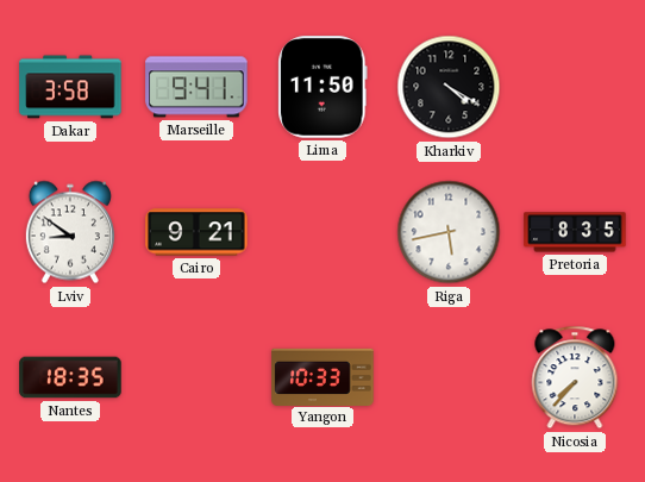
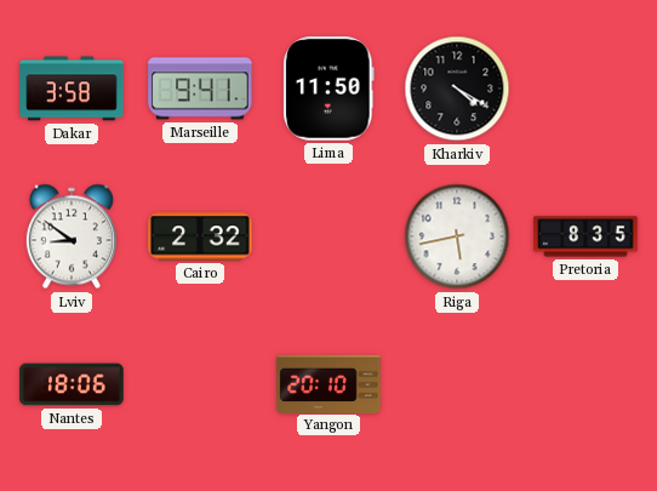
Cairo: 9:21 -> 2:32
Nantes: 18:35 -> 18:06
Yangon: 10:33 -> 20:10
Nicosia: 7:37 -> none
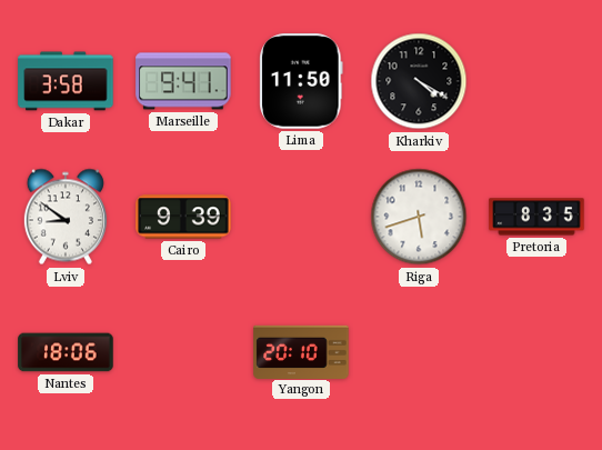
Cairo: 2:32 -> 9:39
Riga: 5:43 -> 5:42
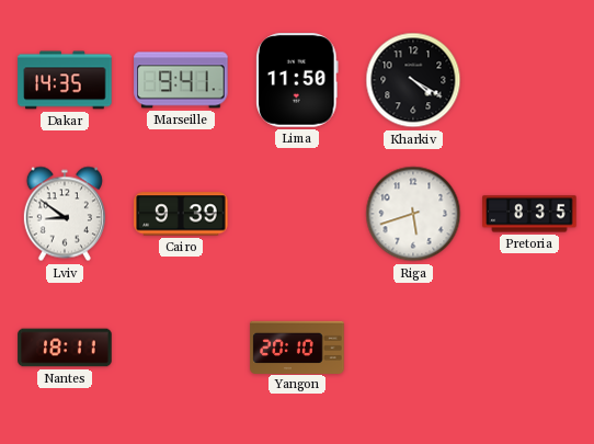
Dakar: 3:58 -> 14:35
Nantes: 18:06 -> 18:11
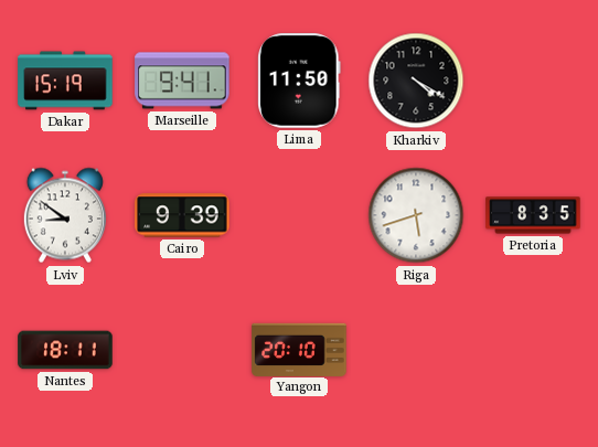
Dakar: 14:35 -> 15:19
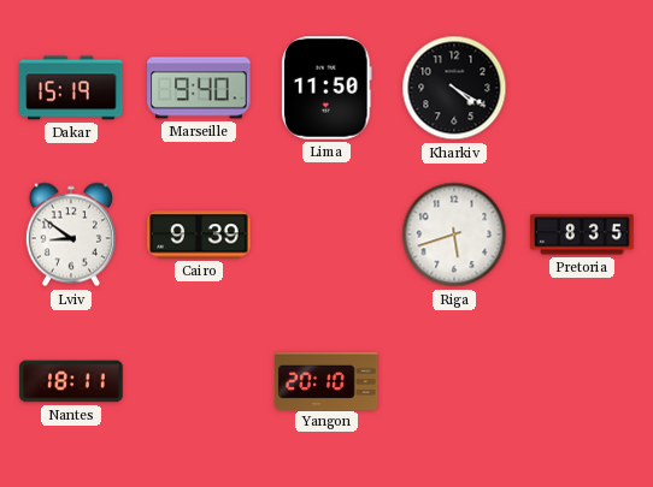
Marseille: 9:41 -> 9:40
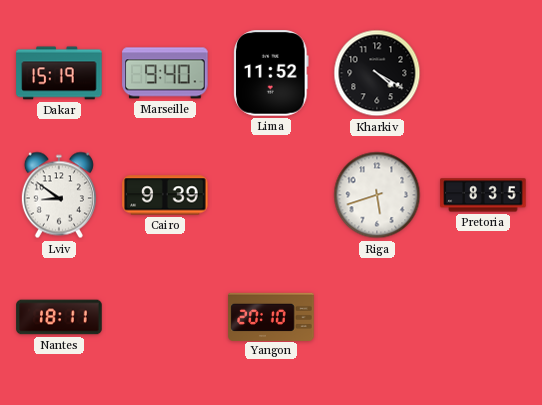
Lima: 11:50 -> 11:52
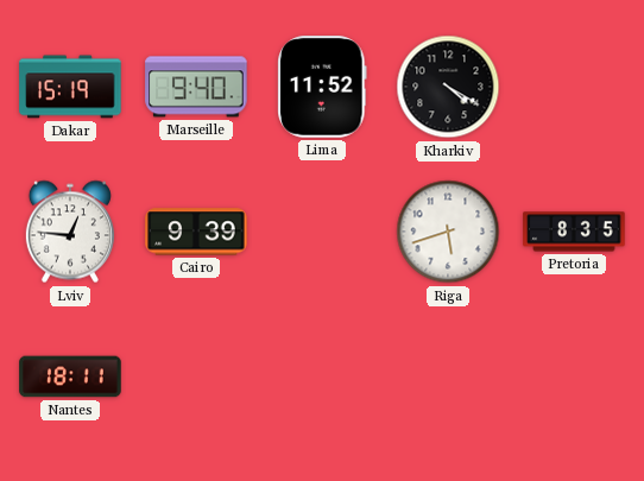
Lviv: 8:51 -> 12:46
Yangon: 20:10 -> none
